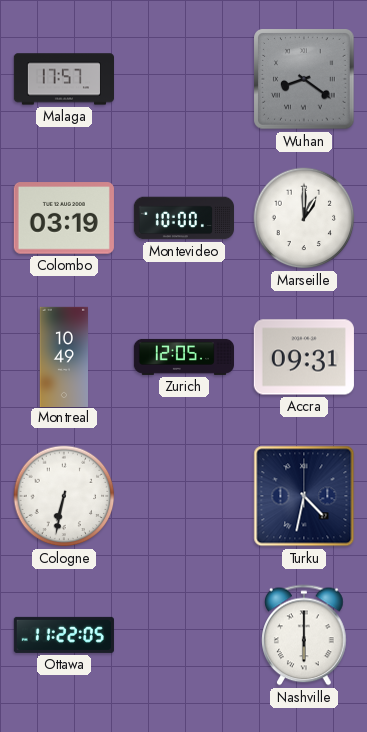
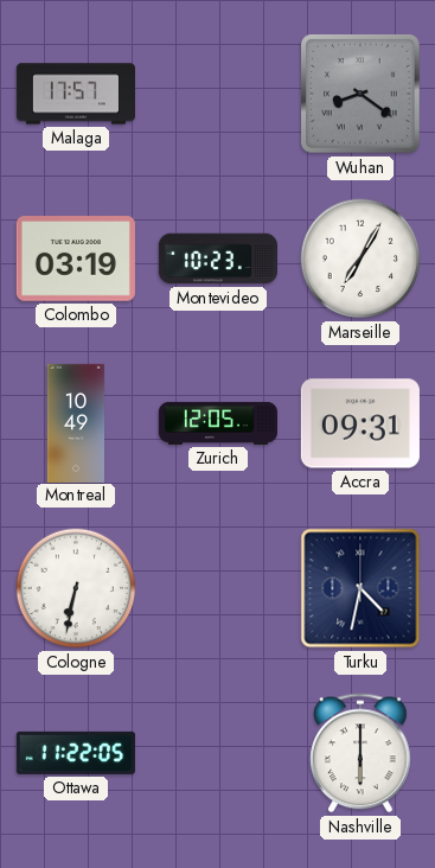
Montevideo: 10:00 -> 10:23
Marseille: 1:00 -> 7:05
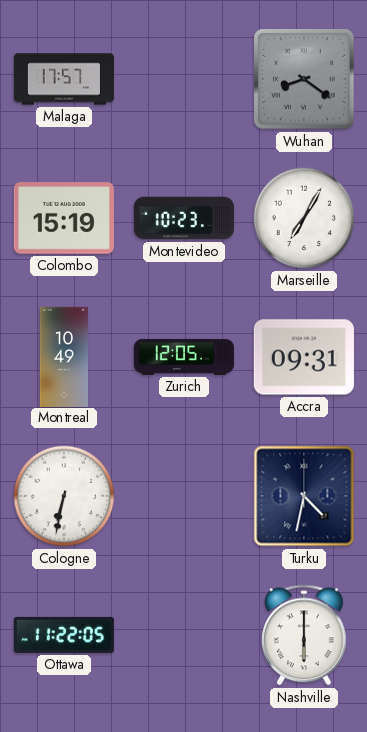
Colombo: 03:19 -> 15:19
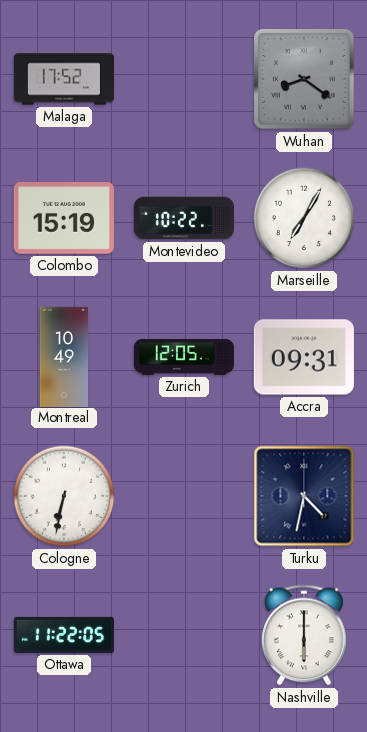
Malaga: 17:57 -> 17:52
Montevideo: 10:23 -> 10:22
